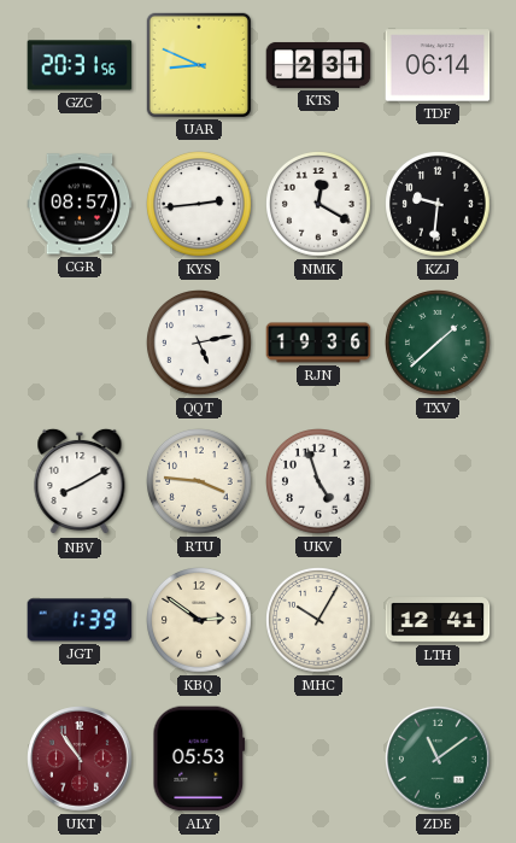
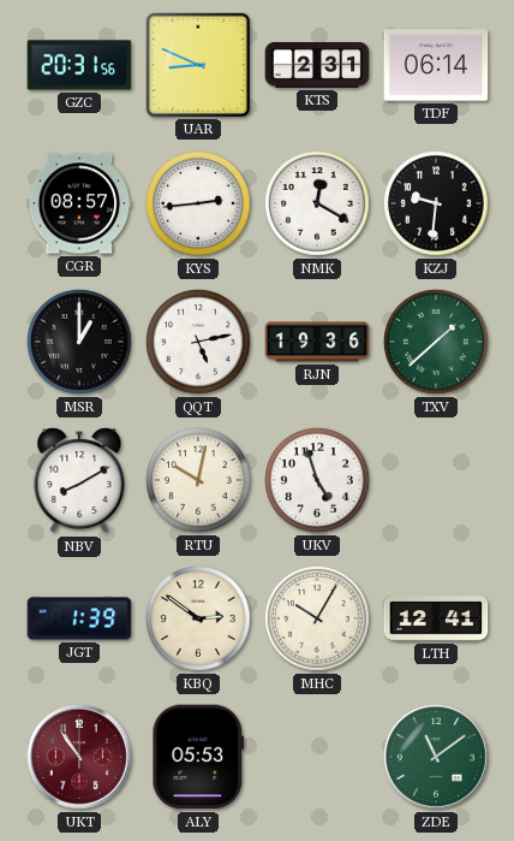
MSR: none -> 1:00
RTU: 3:46 -> 10:02
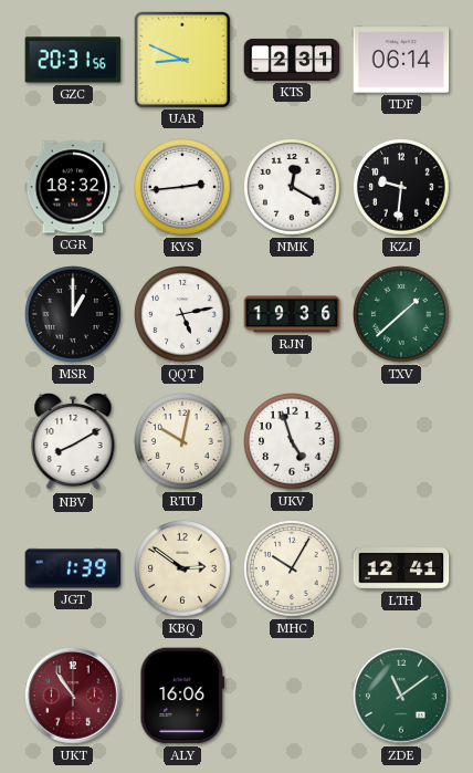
CGR: 08:57 -> 18:32
ALY: 05:53 -> 16:06
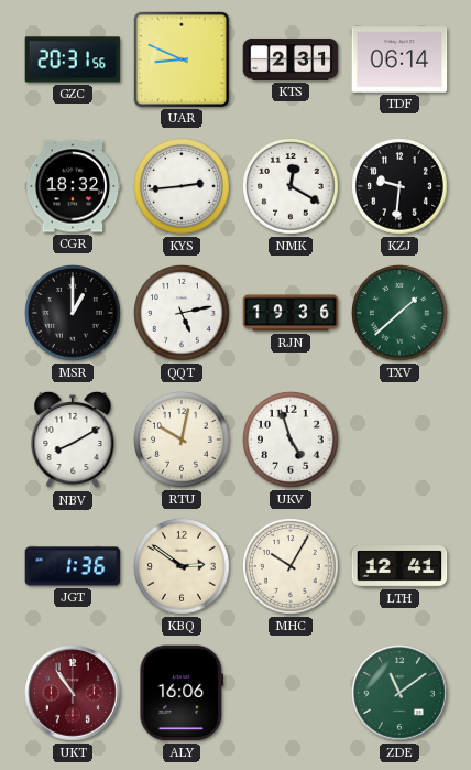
JGT: 1:39 -> 1:36
